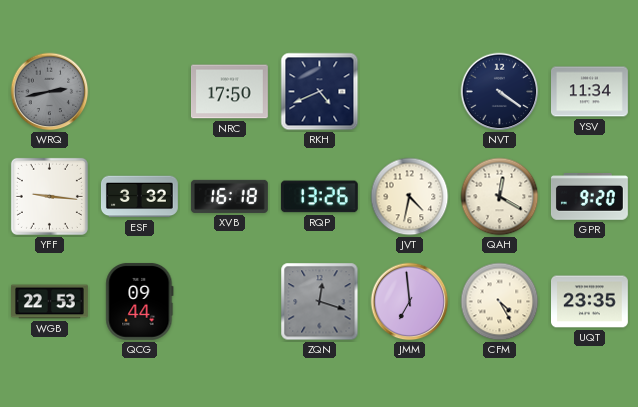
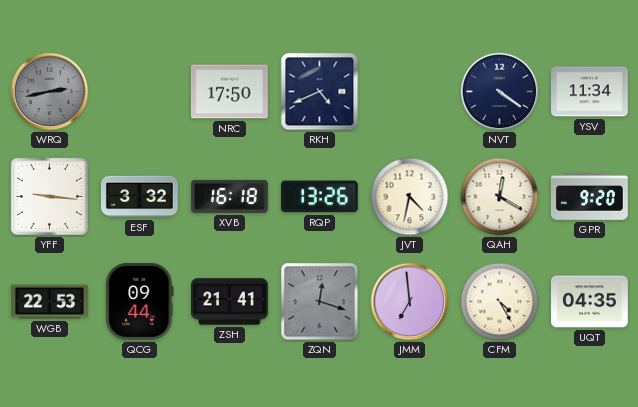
ZSH: none -> 21:41
UQT: 23:35 -> 04:35
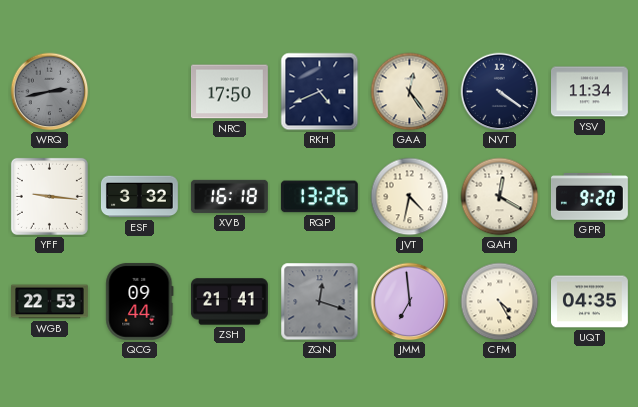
GAA: none -> 12:24
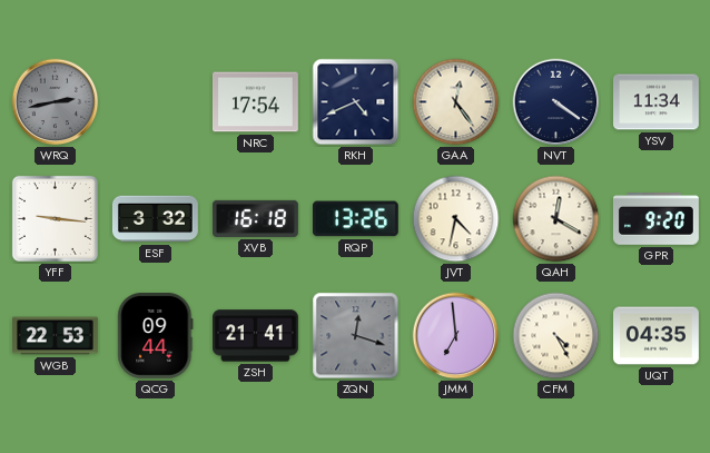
NRC: 17:50 -> 17:54
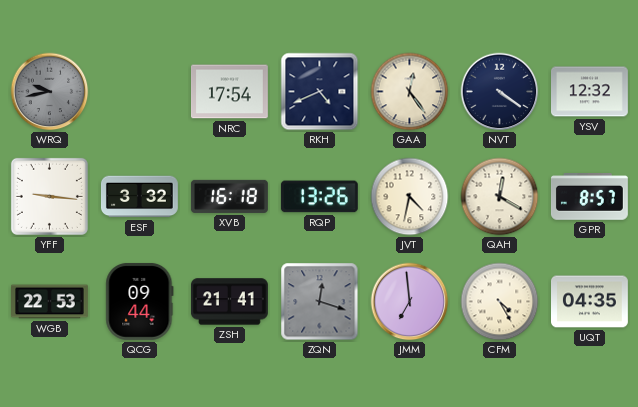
WRQ: 2:43 -> 9:43
YSV: 11:34 -> 12:32
GPR: 9:20 -> 8:57
